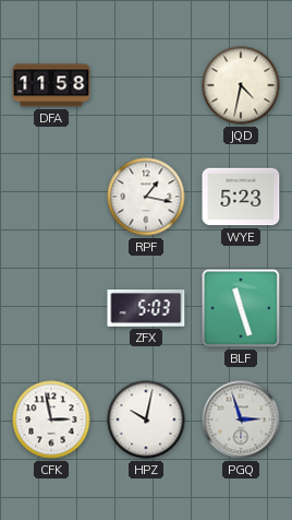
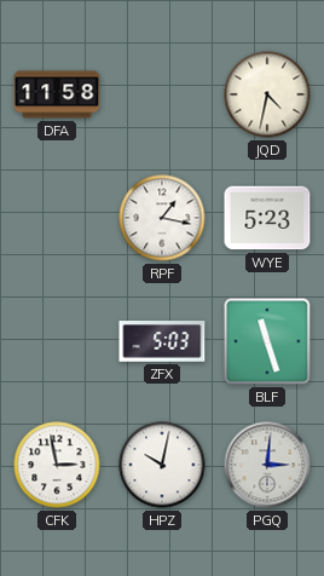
PGQ: 2:57 -> 3:01
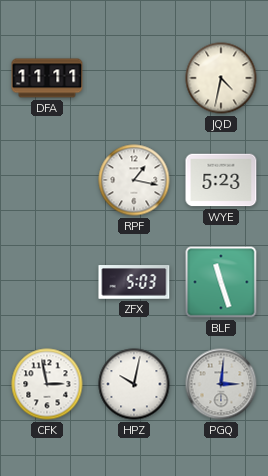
DFA: 11:58 -> 11:11
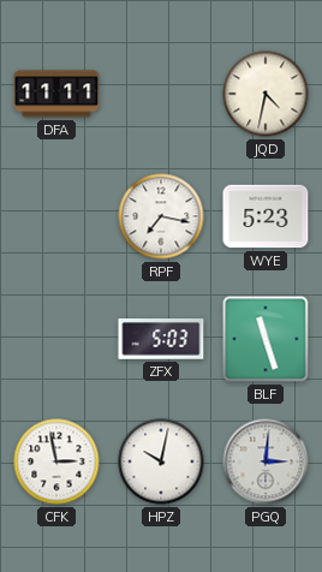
RPF: 1:17 -> 7:17
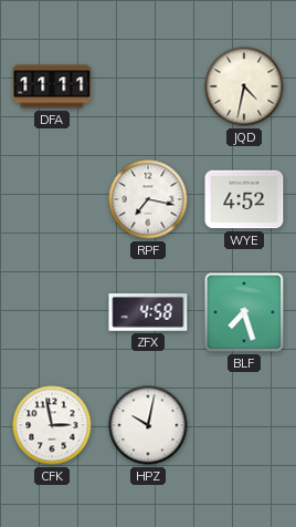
WYE: 5:23 -> 4:52
ZFX: 5:03 -> 4:58
BLF: 11:27 -> 7:27
PGQ: 3:01 -> none
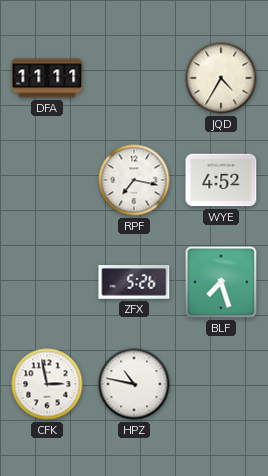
JQD: 4:32 -> 4:35
ZFX: 4:58 -> 5:26
HPZ: 10:02 -> 10:47
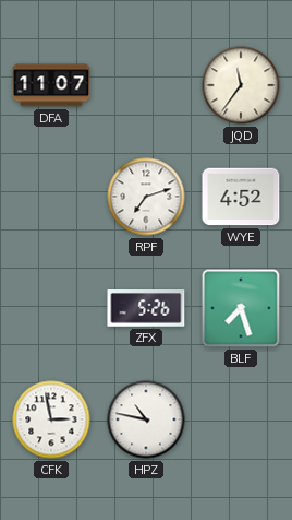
DFA: 11:11 -> 11:07
JQD: 4:35 -> 11:36
RPF: 7:17 -> 7:12
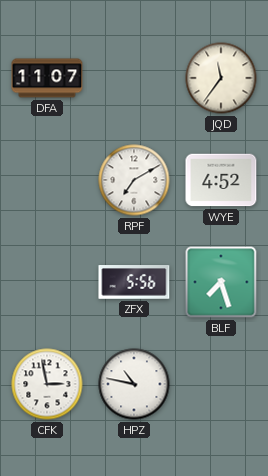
RPF: 7:12 -> 7:10
ZFX: 5:26 -> 5:56
